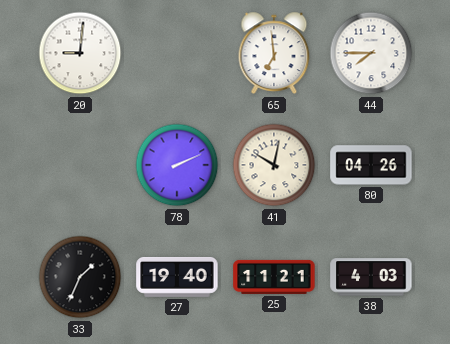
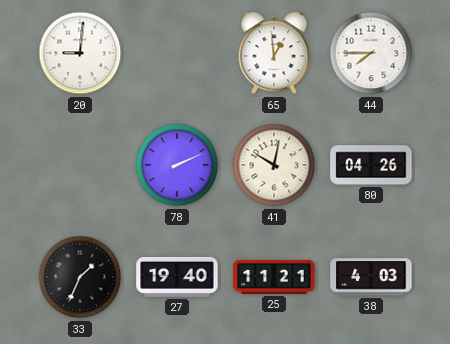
65: 6:59 -> 12:59
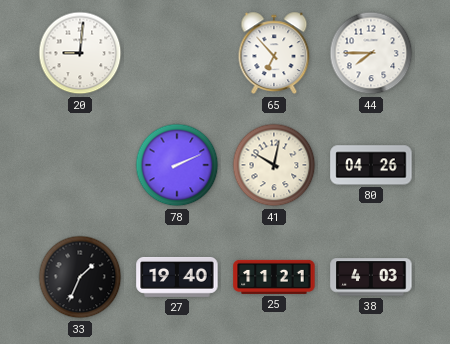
65: 12:59 -> 6:53
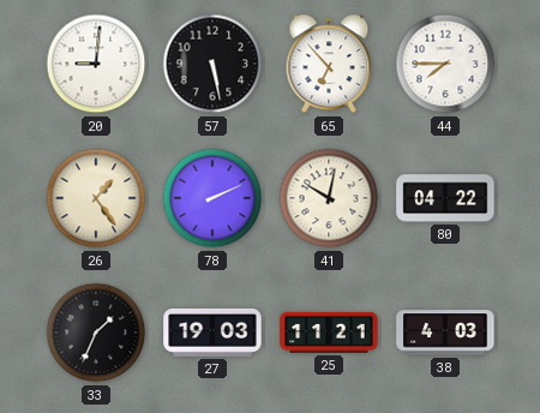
57: none -> 5:28
26: none -> 1:24
80: 04:26 -> 04:22
27: 19:40 -> 19:03
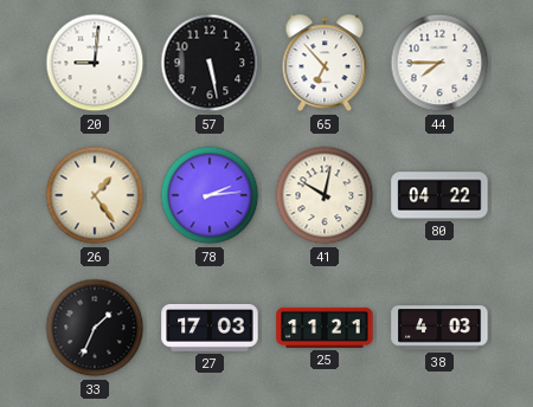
78: 2:11 -> 2:14
27: 19:03 -> 17:03
